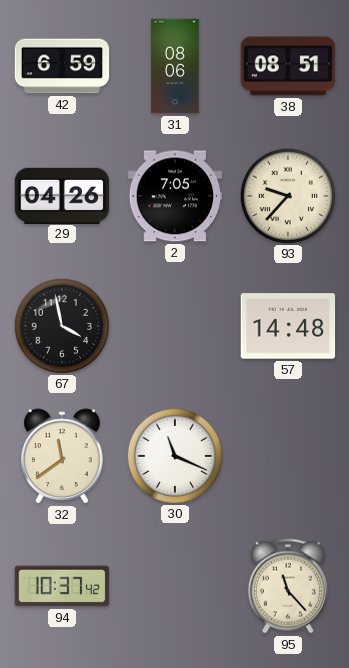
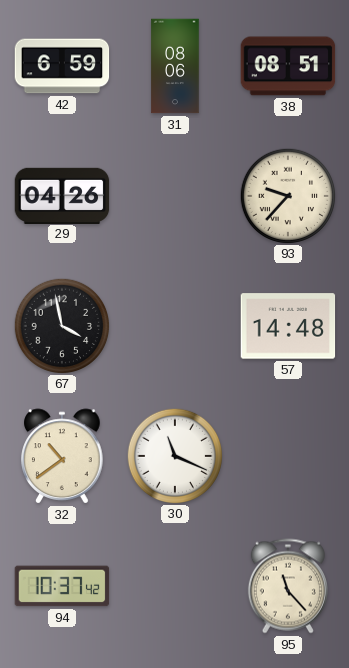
2: 7:05 -> none
32: 11:39 -> 10:39
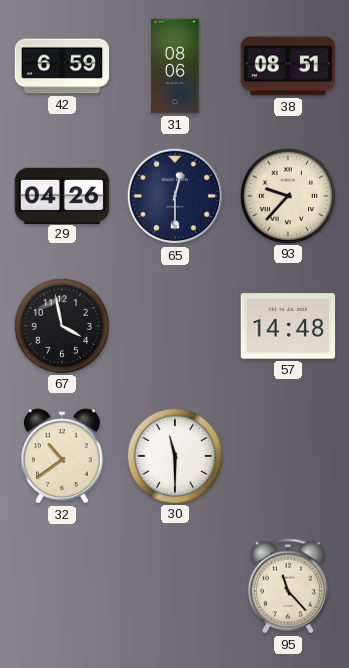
65: none -> 12:30
30: 11:19 -> 11:30
94: 10:37 -> none
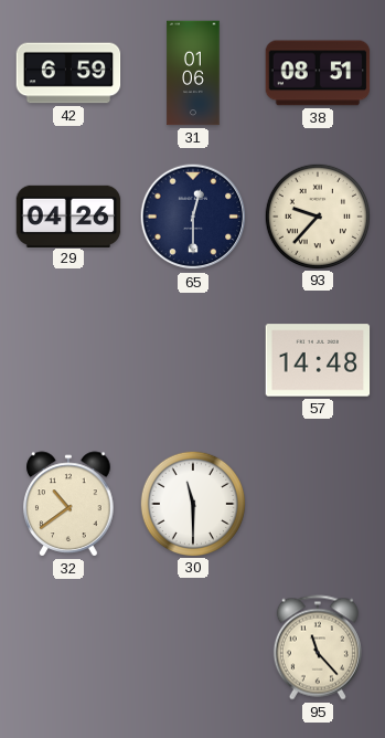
31: 08:06 -> 01:06
67: 3:58 -> none
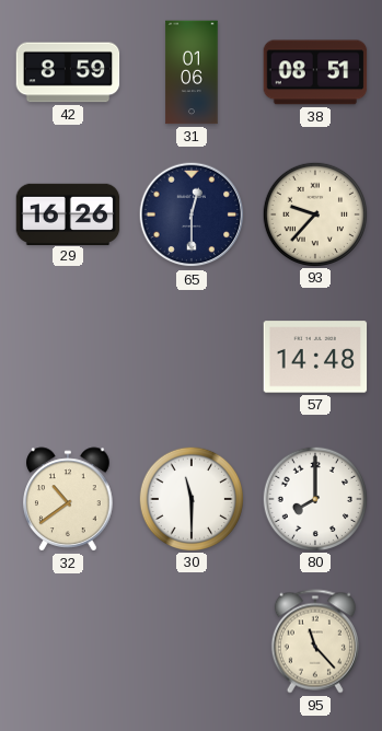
42: 6:59 -> 8:59
29: 04:26 -> 16:26
80: none -> 8:00
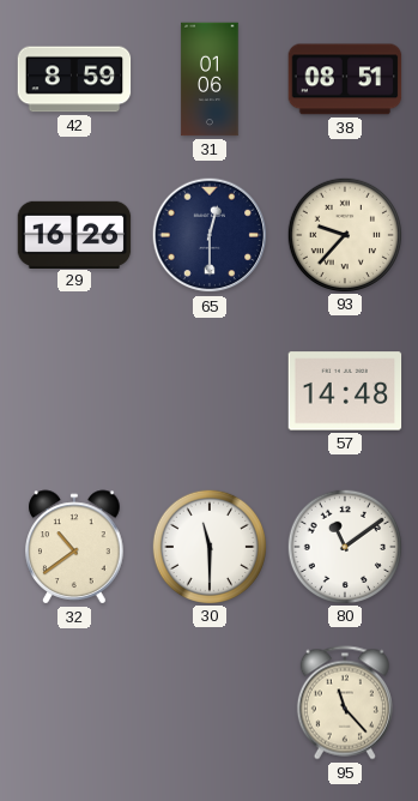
80: 8:00 -> 11:09
